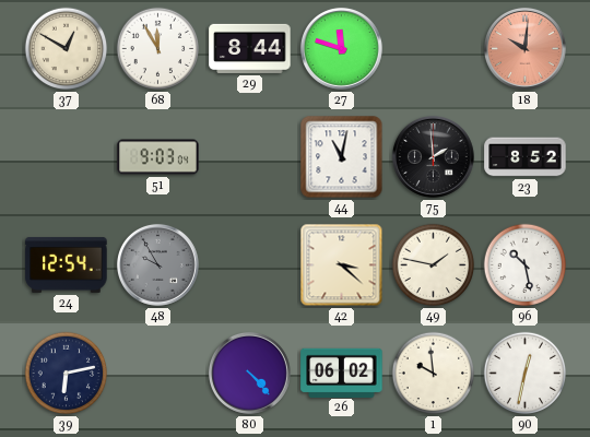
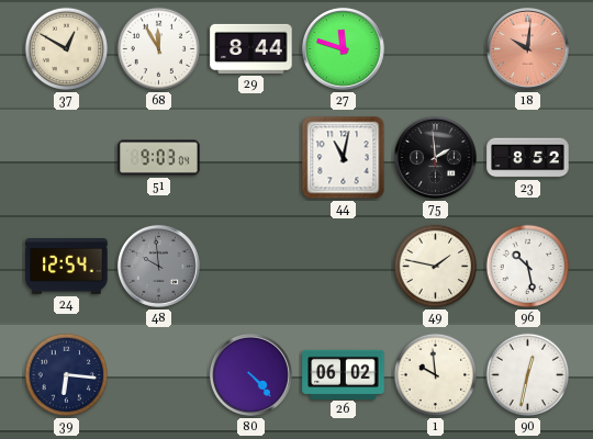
48: 9:55 -> 9:59
42: 3:22 -> none
39: 6:13 -> 6:16
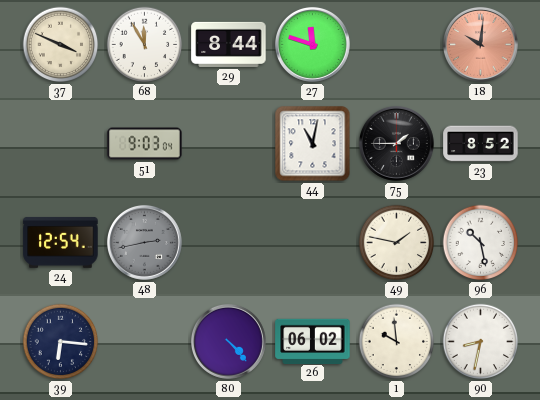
37: 12:50 -> 3:49
75: 1:59 -> 1:45
48: 9:59 -> 2:43
90: 12:32 -> 8:32
